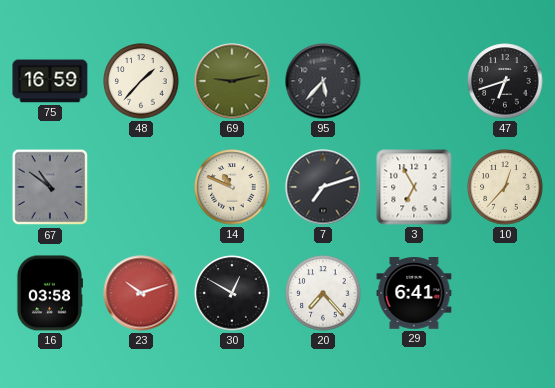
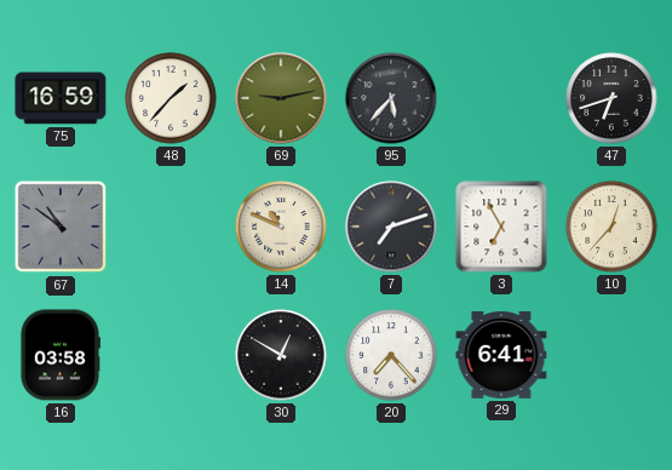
23: 10:12 -> none
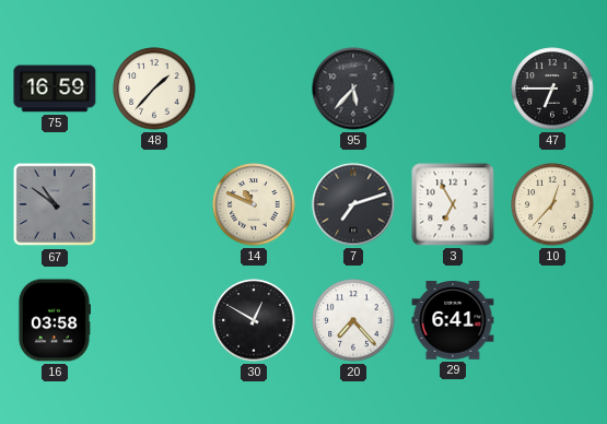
69: 9:13 -> none
47: 6:42 -> 6:45
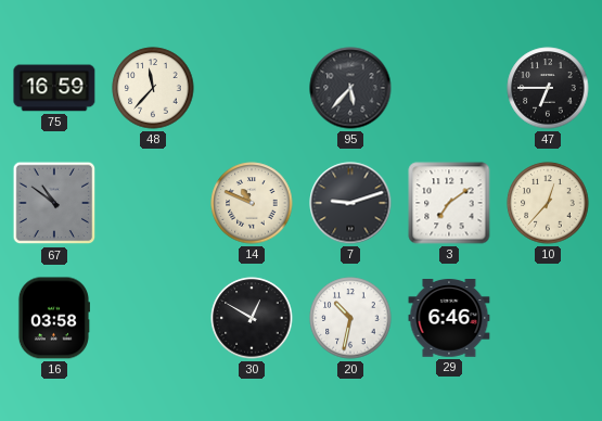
48: 1:37 -> 11:37
7: 7:12 -> 9:12
3: 6:55 -> 7:09
20: 7:23 -> 10:32
29: 6:41 -> 6:46
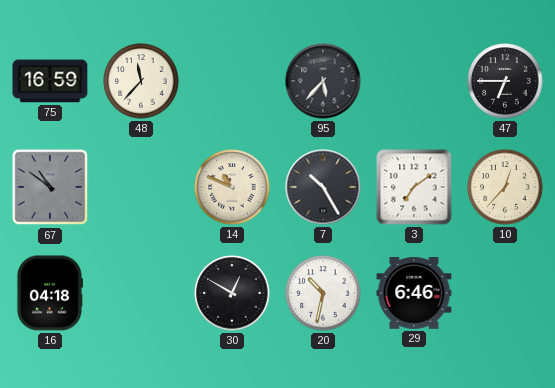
7: 9:12 -> 10:25
16: 03:58 -> 04:18
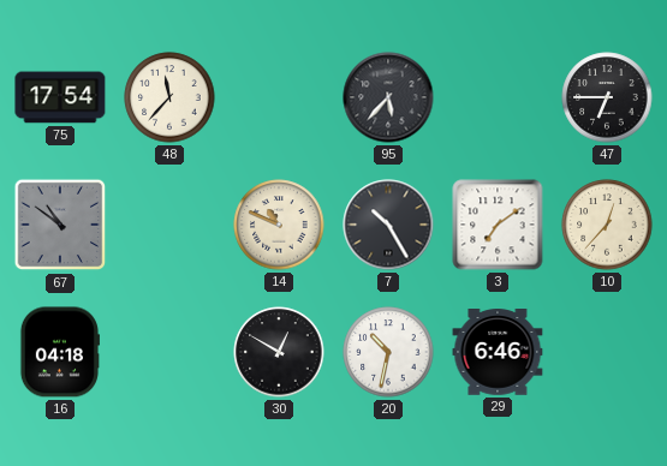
75: 16:59 -> 17:54
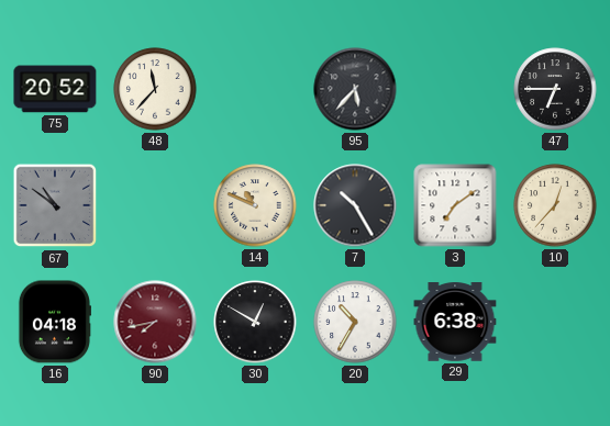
75: 17:54 -> 20:52
90: none -> 7:43
20: 10:32 -> 10:35
29: 6:46 -> 6:38
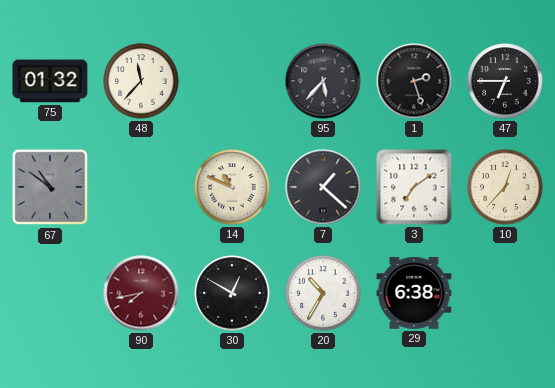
75: 20:52 -> 01:32
1: none -> 2:27
7: 10:25 -> 1:22
16: 04:18 -> none
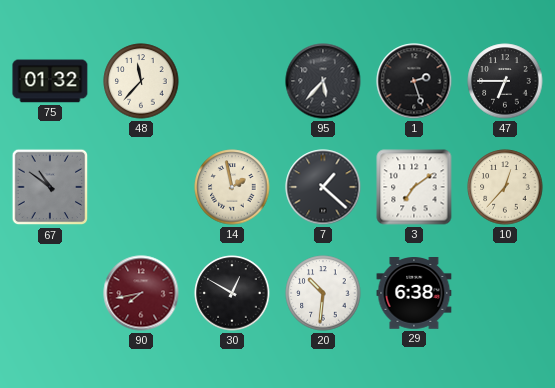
14: 10:49 -> 1:58
20: 10:35 -> 10:31
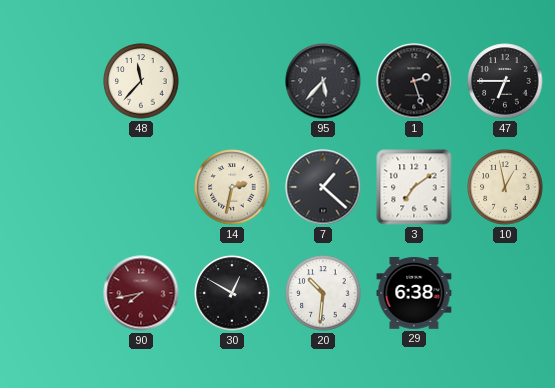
75: 01:32 -> none
67: 10:51 -> none
14: 1:58 -> 2:32
10: 12:37 -> 12:58
